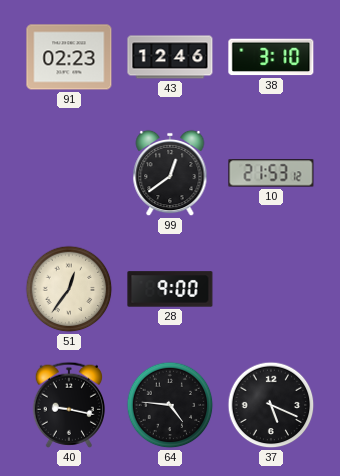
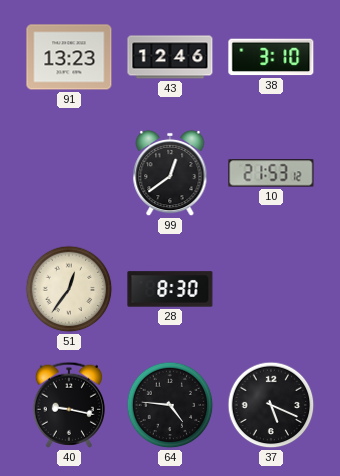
91: 02:23 -> 13:23
28: 9:00 -> 8:30
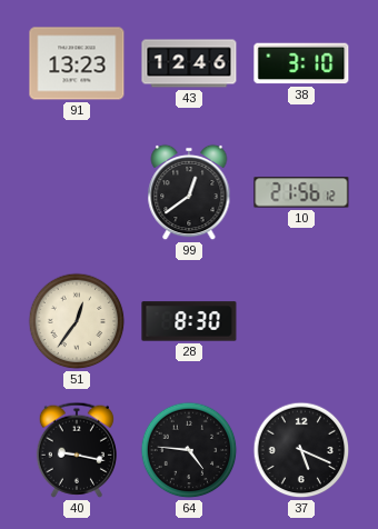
10: 21:53 -> 21:56
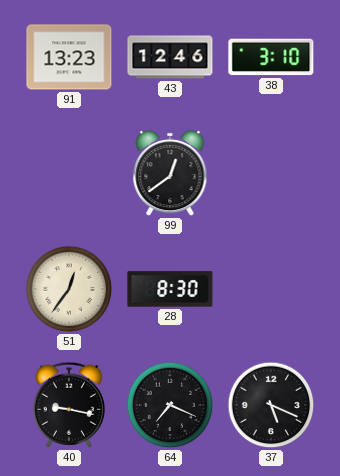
10: 21:56 -> none
64: 4:46 -> 7:19
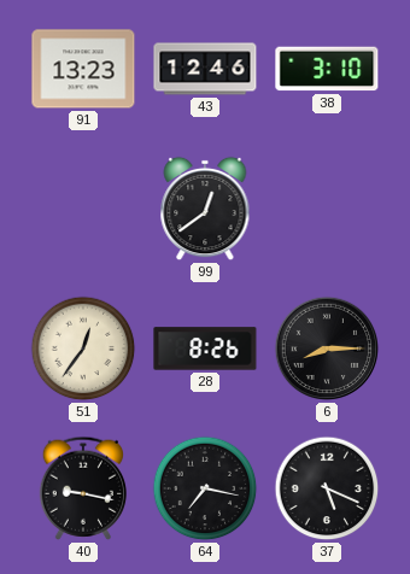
28: 8:30 -> 8:26
6: none -> 8:15
64: 7:19 -> 7:17
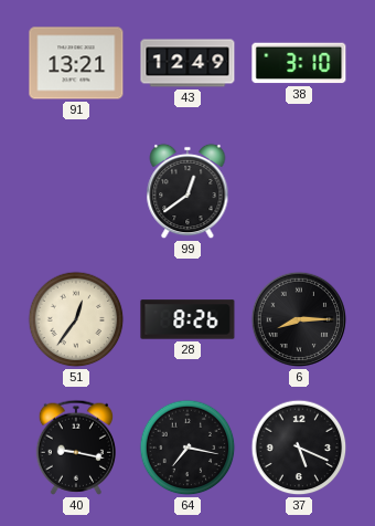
91: 13:23 -> 13:21
43: 12:46 -> 12:49
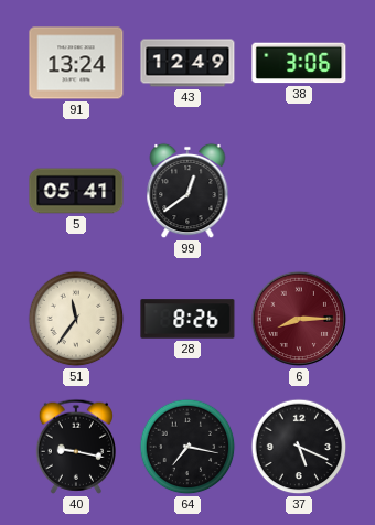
91: 13:21 -> 13:24
38: 3:10 -> 3:06
5: none -> 05:41
51: 12:36 -> 11:36
6 dial: black -> burgundy
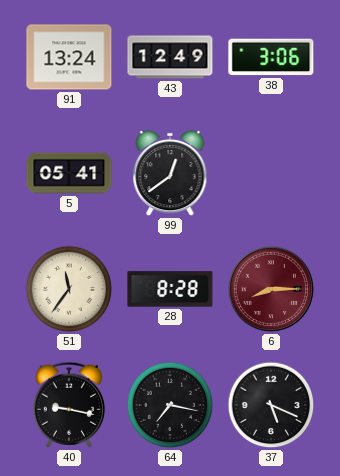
28: 8:26 -> 8:28
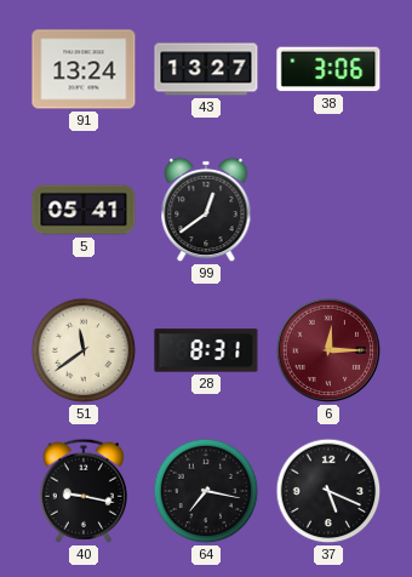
43: 12:49 -> 13:27
51: 11:36 -> 11:39
28: 8:28 -> 8:31
6: 8:15 -> 12:15
